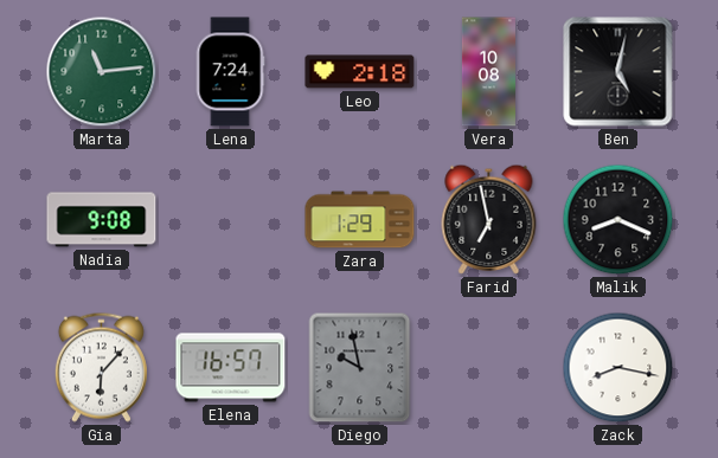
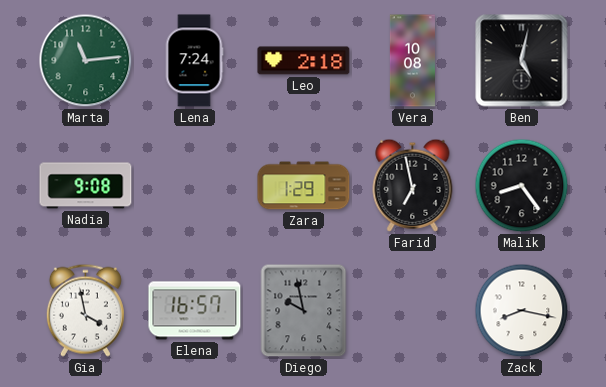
Malik: 8:19 -> 8:24
Gia: 6:07 -> 3:58
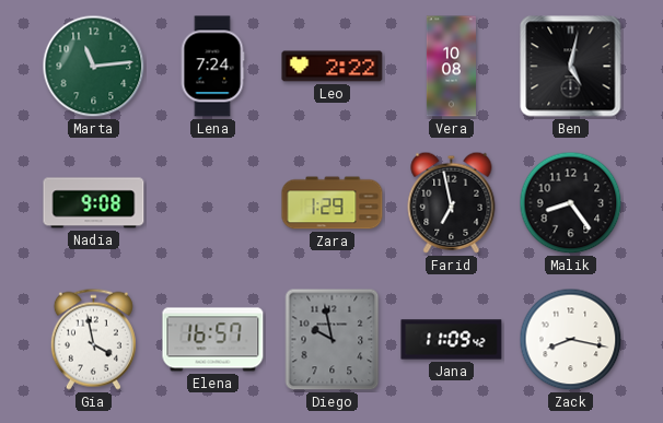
Leo: 2:18 -> 2:22
Jana: none -> 11:09
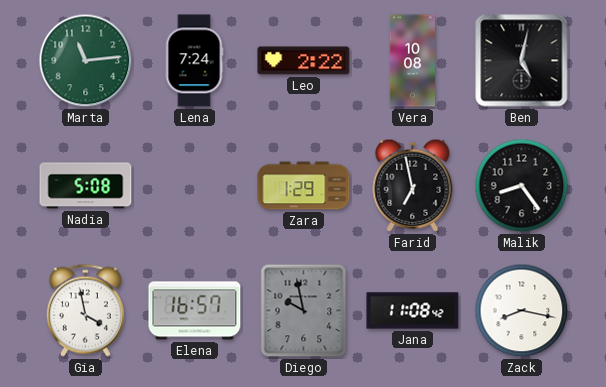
Nadia: 9:08 -> 5:08
Jana: 11:09 -> 11:08
